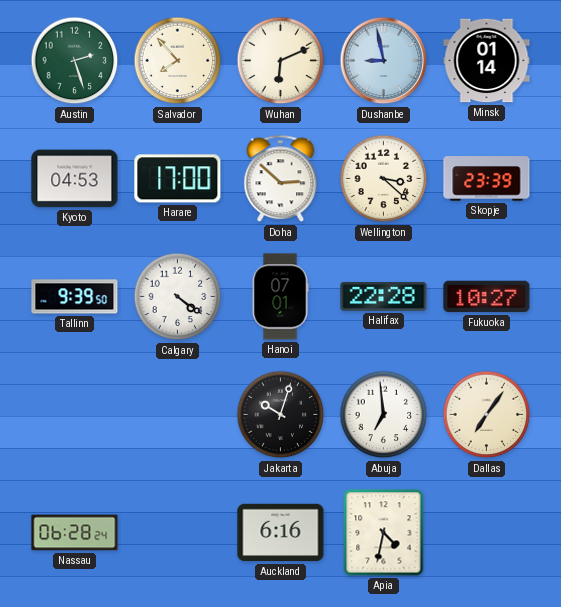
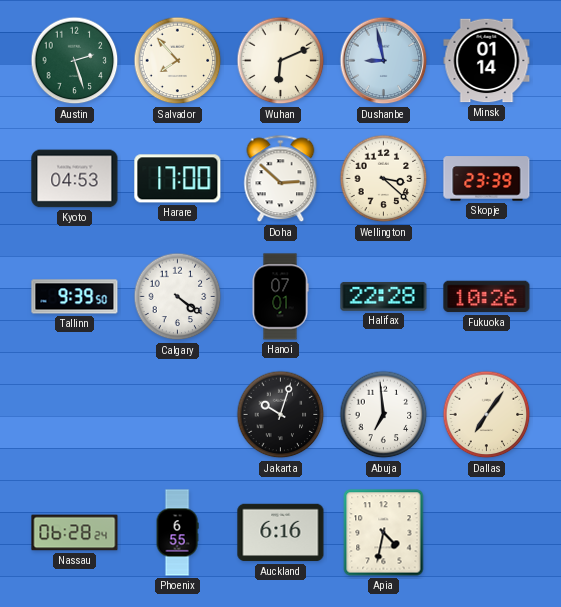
Fukuoka: 10:27 -> 10:26
Phoenix: none -> 6:55
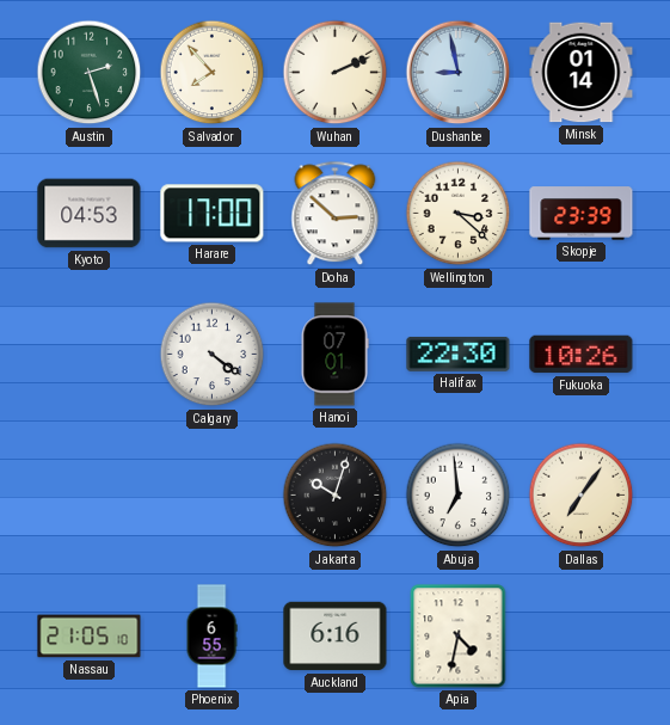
Wuhan: 6:11 -> 2:11
Tallinn: 9:39 -> none
Halifax: 22:28 -> 22:30
Nassau: 06:28 -> 21:05
